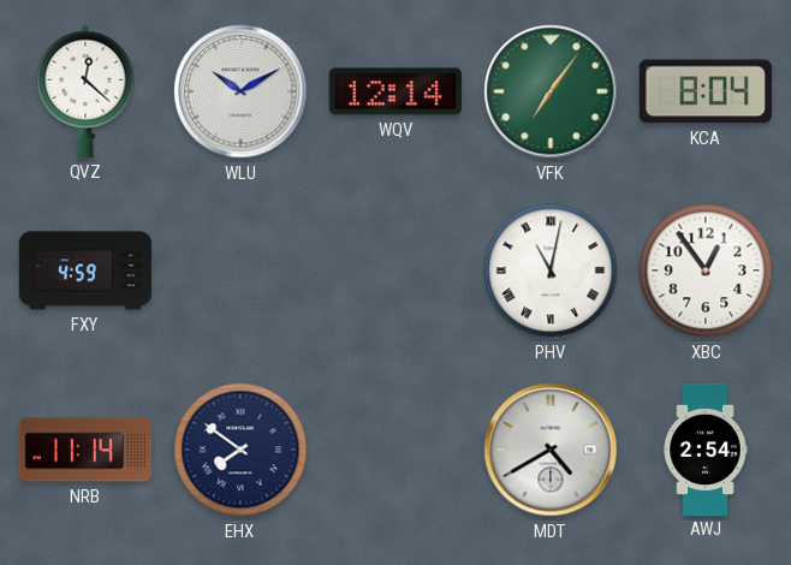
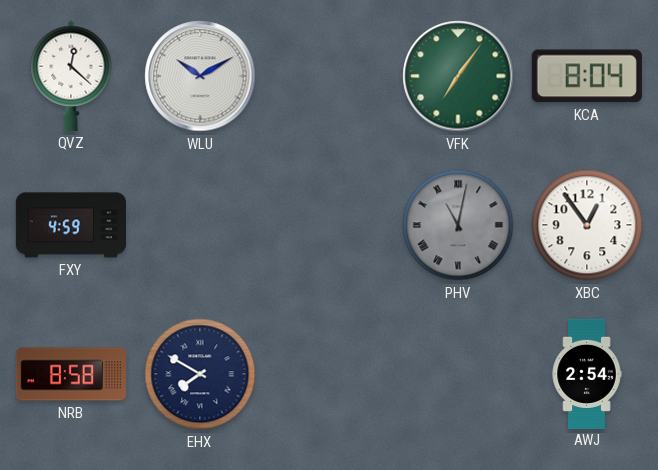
WQV: 12:14 -> none
PHV dial: white -> grey
NRB: 11:14 -> 8:58
EHX: 7:51 -> 7:50
MDT: 4:40 -> none
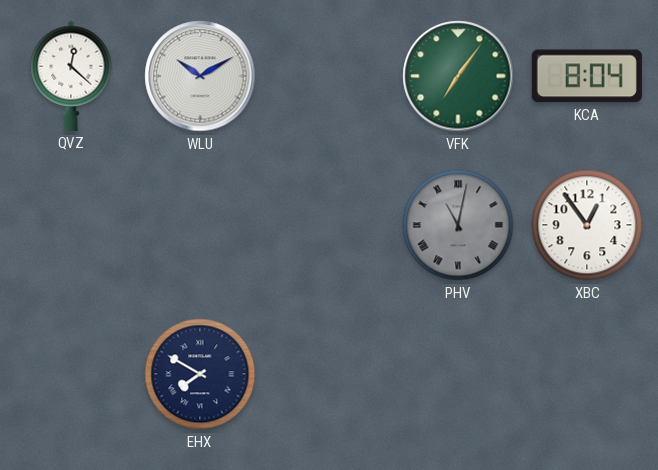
FXY: 4:59 -> none
NRB: 8:58 -> none
AWJ: 2:54 -> none
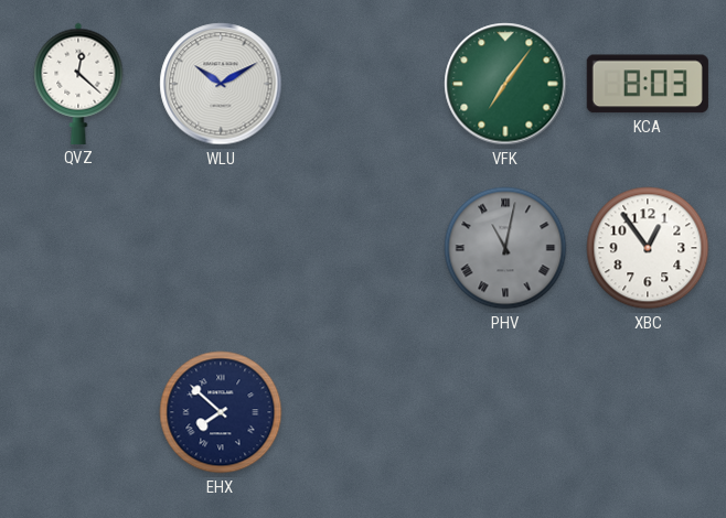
KCA: 8:04 -> 8:03
EHX: 7:50 -> 7:52
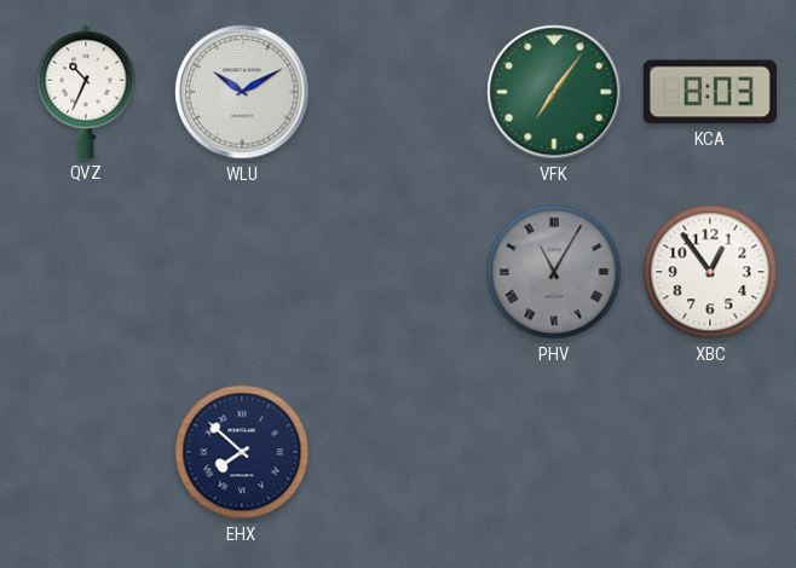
QVZ: 12:22 -> 10:34
PHV: 11:02 -> 11:05
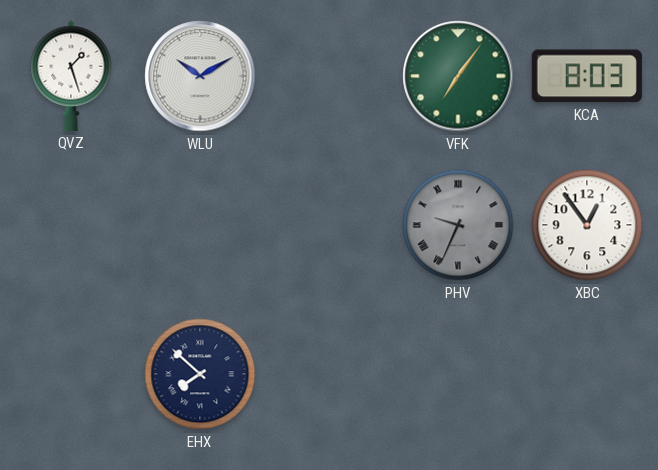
QVZ: 10:34 -> 1:27
PHV: 11:05 -> 9:34
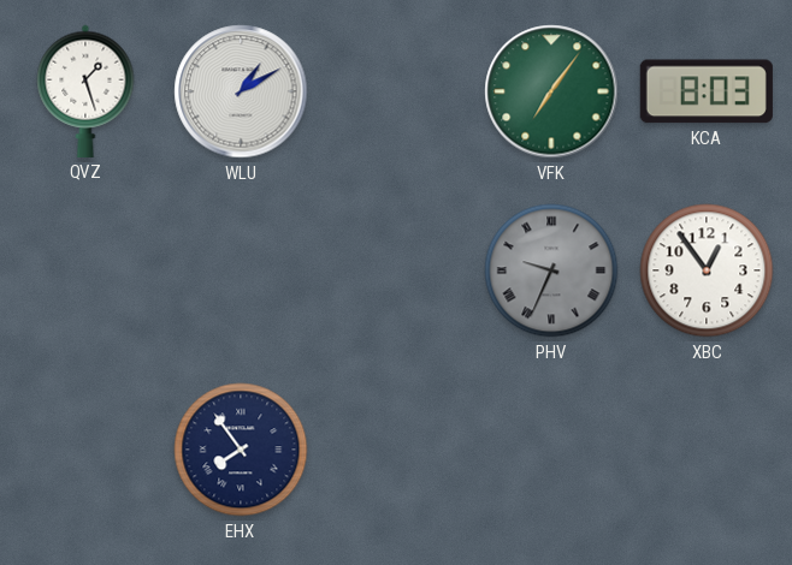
WLU: 10:10 -> 1:10
EHX: 7:52 -> 7:54
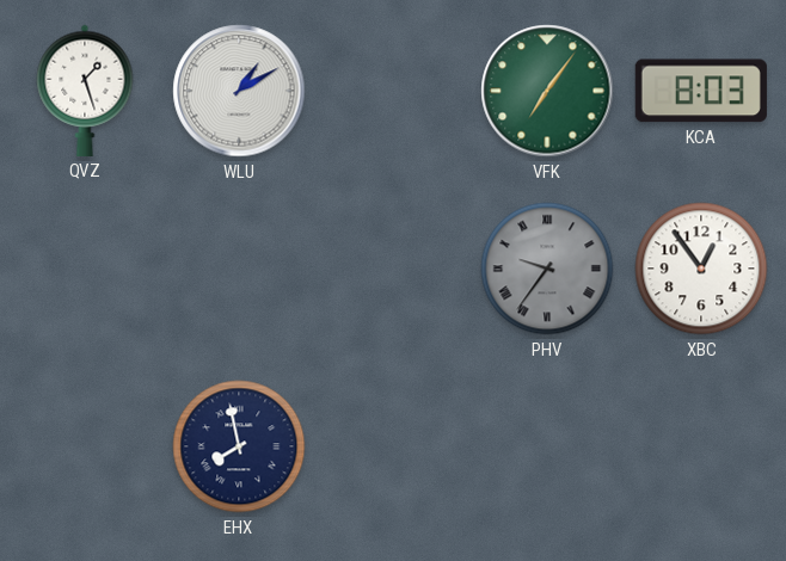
PHV: 9:34 -> 9:36
EHX: 7:54 -> 7:58
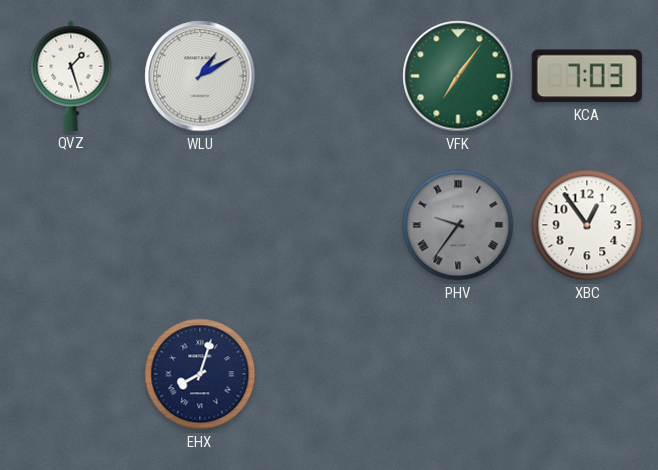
KCA: 8:03 -> 7:03
EHX: 7:58 -> 8:03
